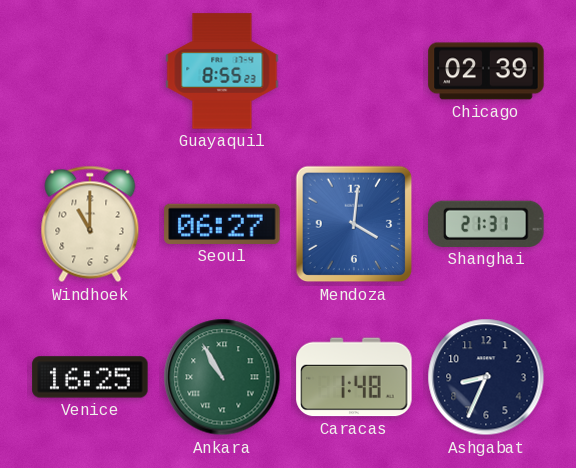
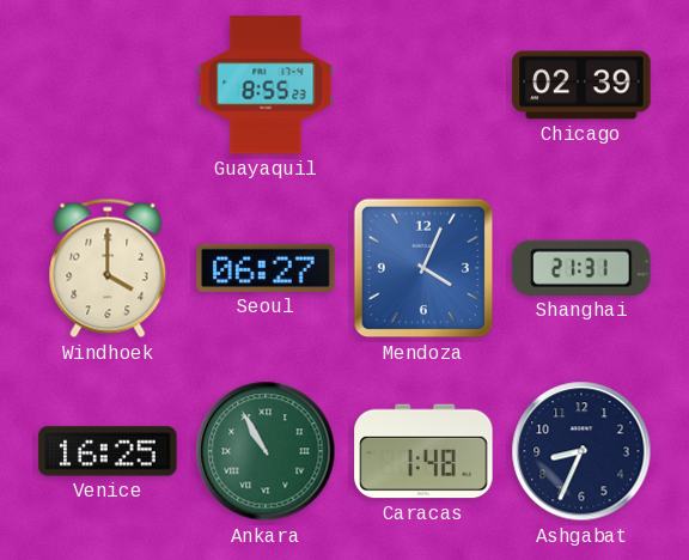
Windhoek: 11:00 -> 4:00
Mendoza: 4:01 -> 4:04
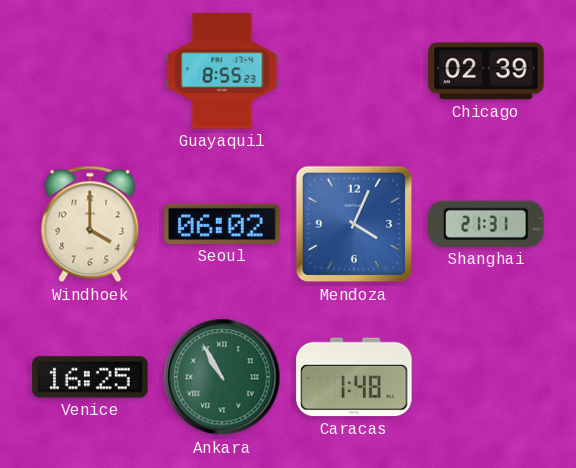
Seoul: 06:27 -> 06:02
Ashgabat: 8:34 -> none
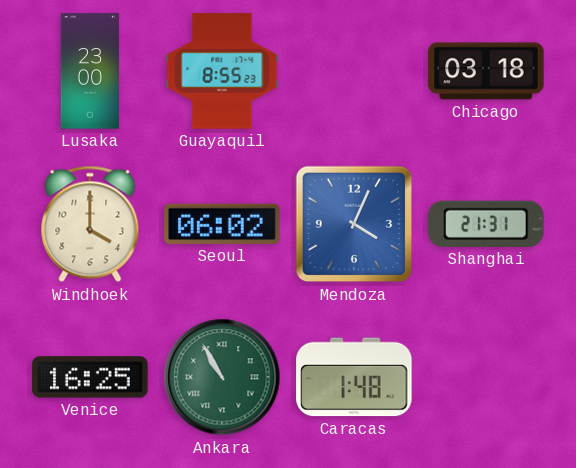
Lusaka: none -> 23:00
Chicago: 02:39 -> 03:18
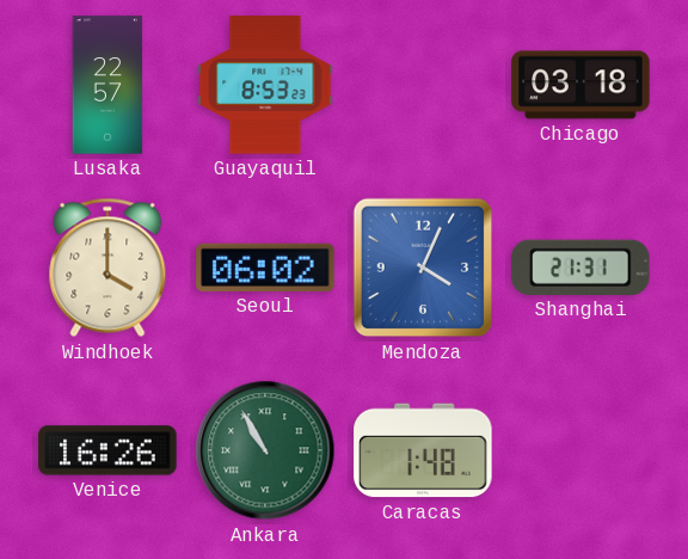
Lusaka: 23:00 -> 22:57
Guayaquil: 8:55 -> 8:53
Venice: 16:25 -> 16:26
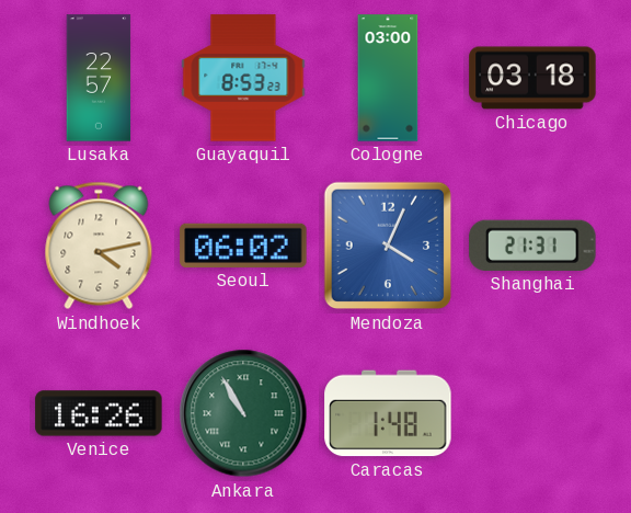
Cologne: none -> 03:00
Windhoek: 4:00 -> 4:13
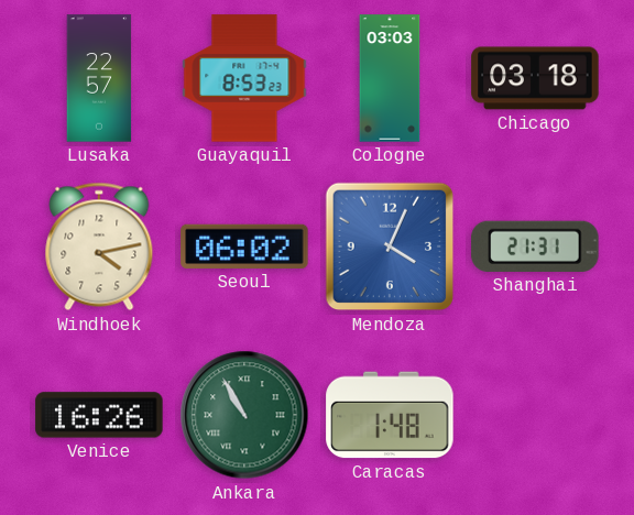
Cologne: 03:00 -> 03:03
